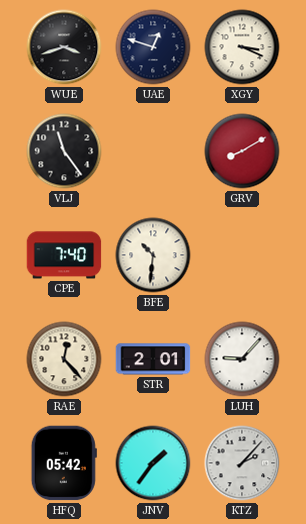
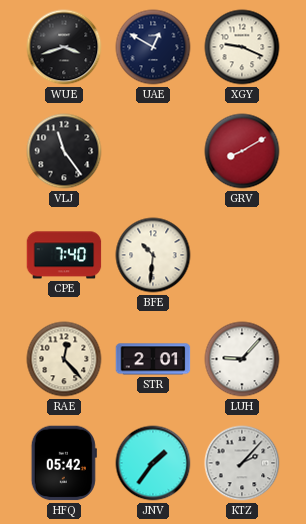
UAE: 12:48 -> 12:50
XGY: 3:19 -> 9:19
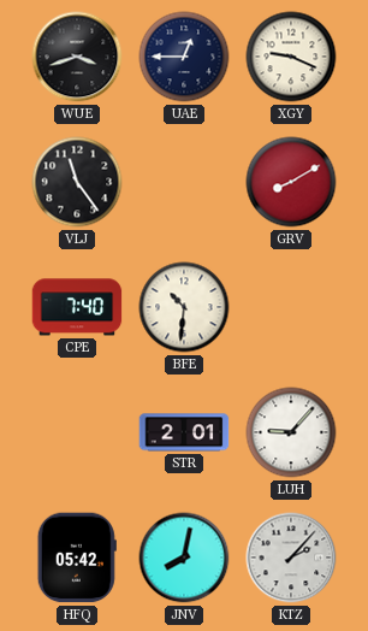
UAE: 12:50 -> 12:45
RAE: 12:23 -> none
JNV: 1:36 -> 8:02
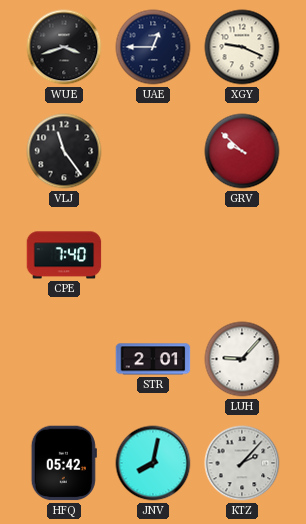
GRV: 8:10 -> 9:52
BFE: 10:31 -> none
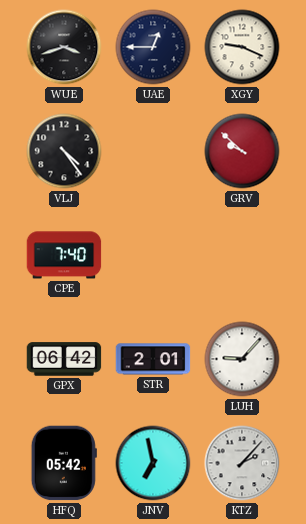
VLJ: 11:24 -> 4:24
GPX: none -> 06:42
JNV: 8:02 -> 6:58
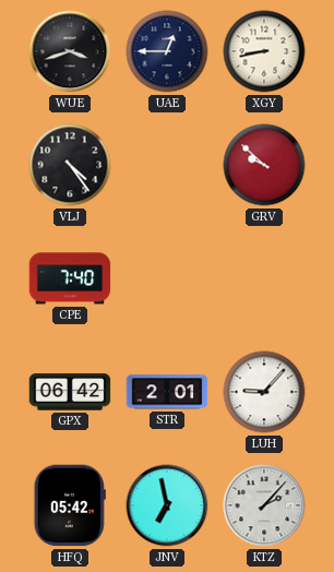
XGY: 9:19 -> 8:43
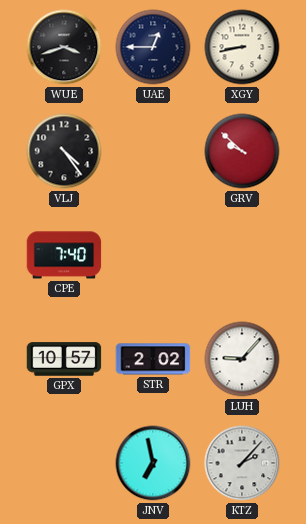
GPX: 06:42 -> 10:57
STR: 2:01 -> 2:02
HFQ: 05:42 -> none
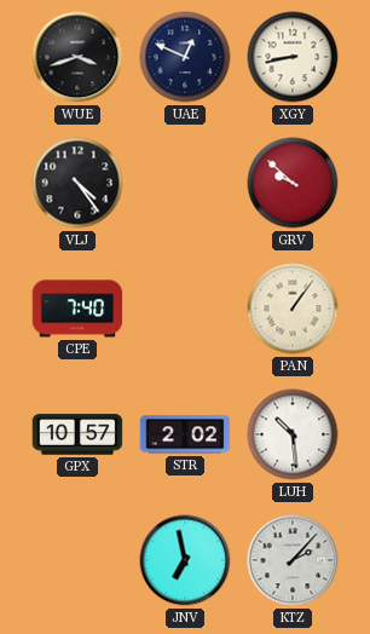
UAE: 12:45 -> 12:49
PAN: none -> 1:06
LUH: 9:07 -> 10:29
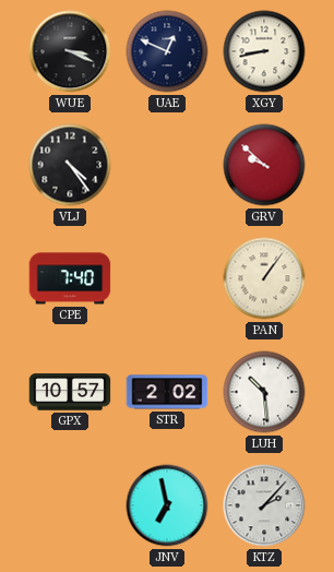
WUE: 3:42 -> 3:19
